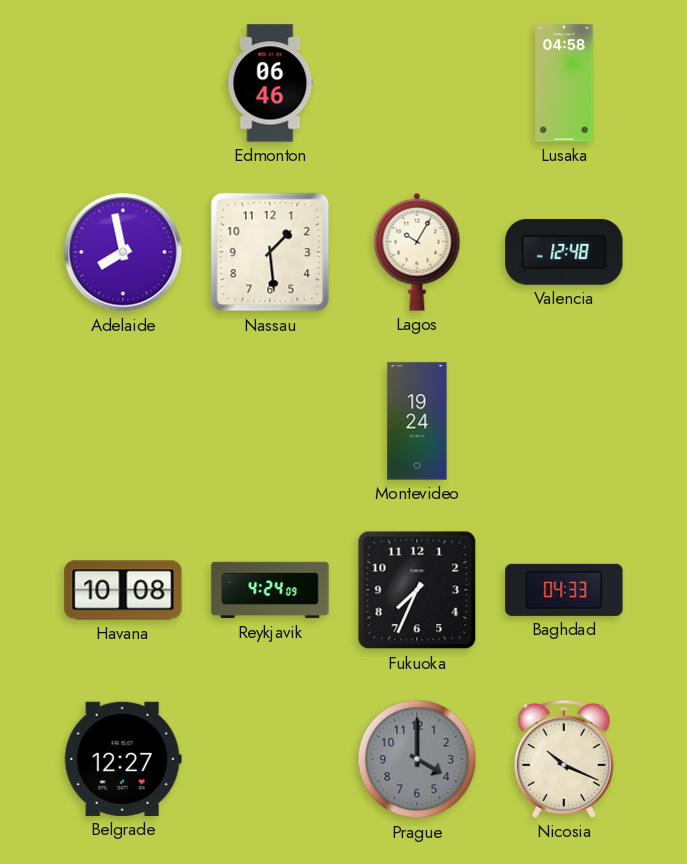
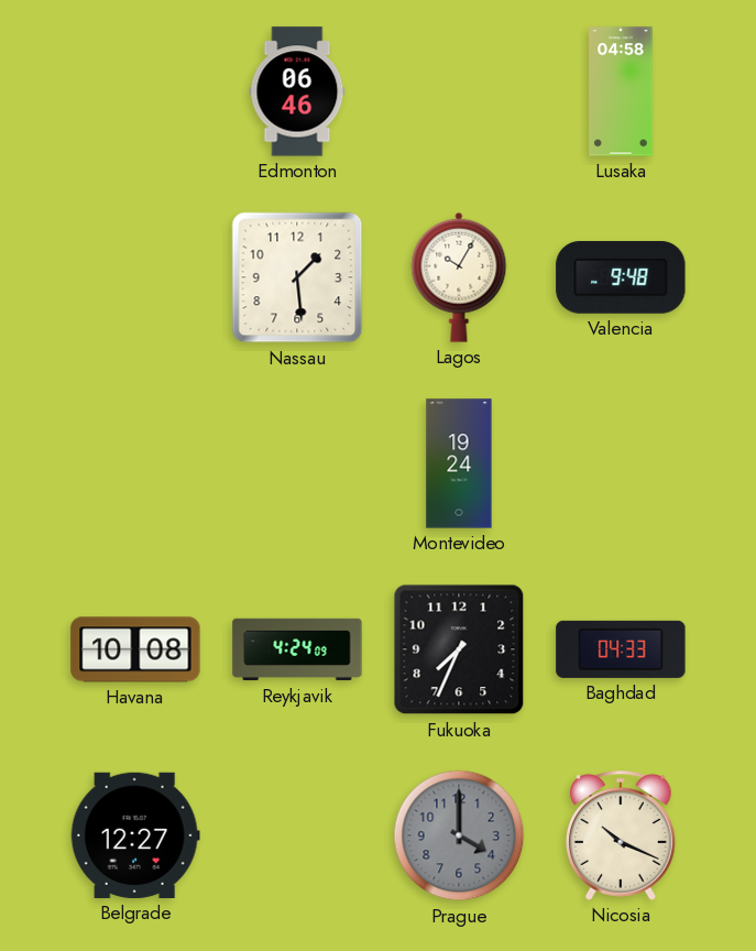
Adelaide: 7:58 -> none
Valencia: 12:48 -> 9:48
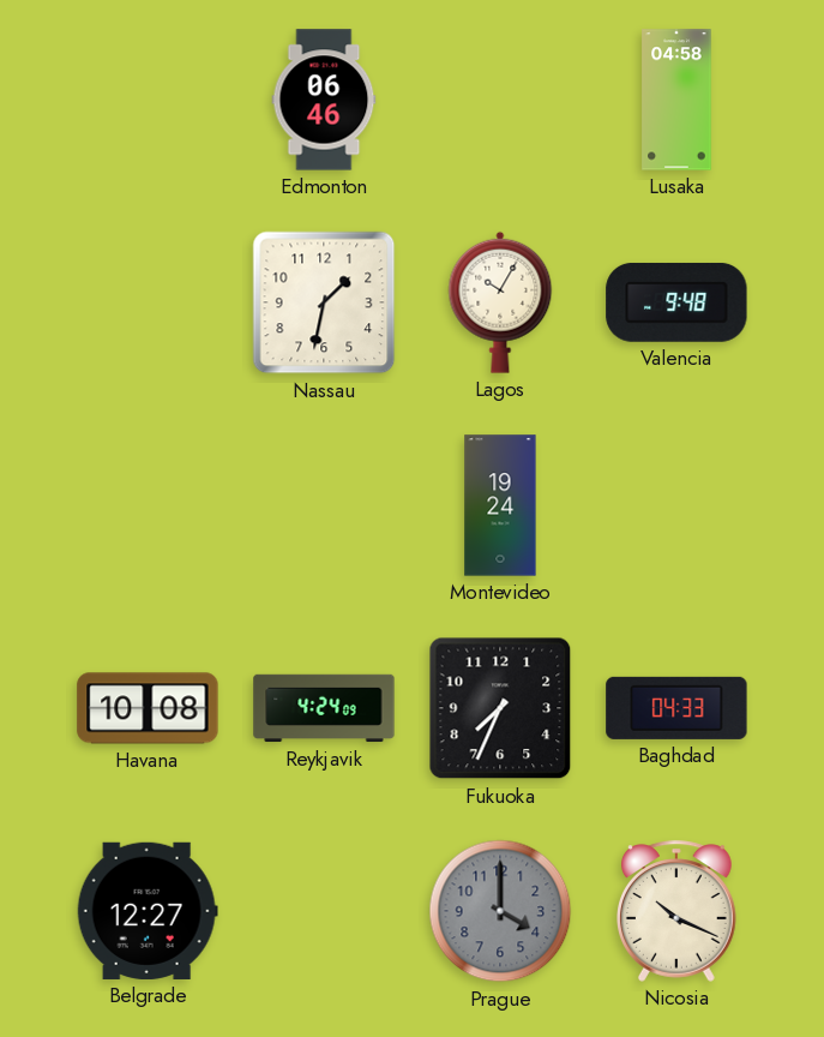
Nassau: 1:29 -> 1:32
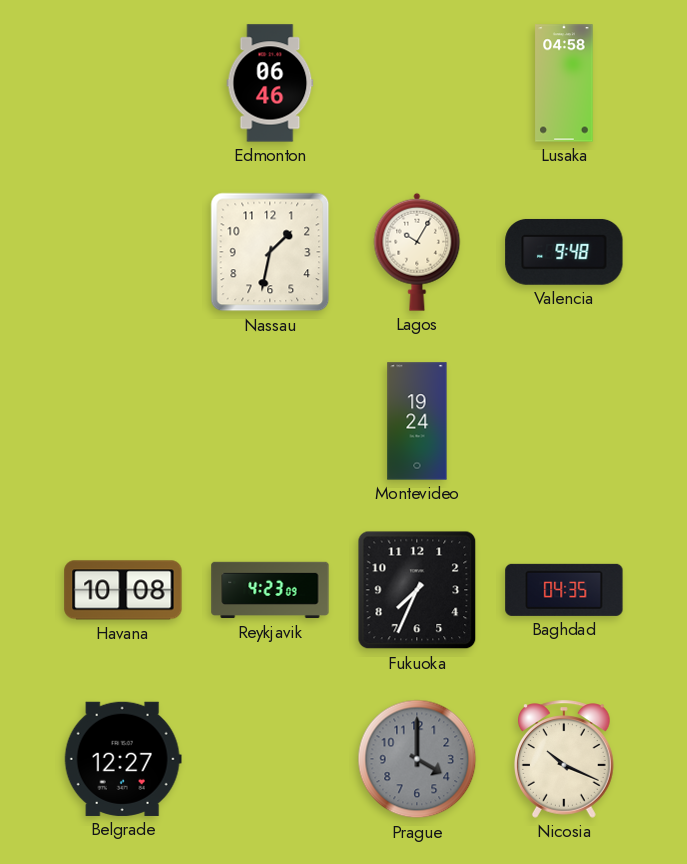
Reykjavik: 4:24 -> 4:23
Baghdad: 04:33 -> 04:35
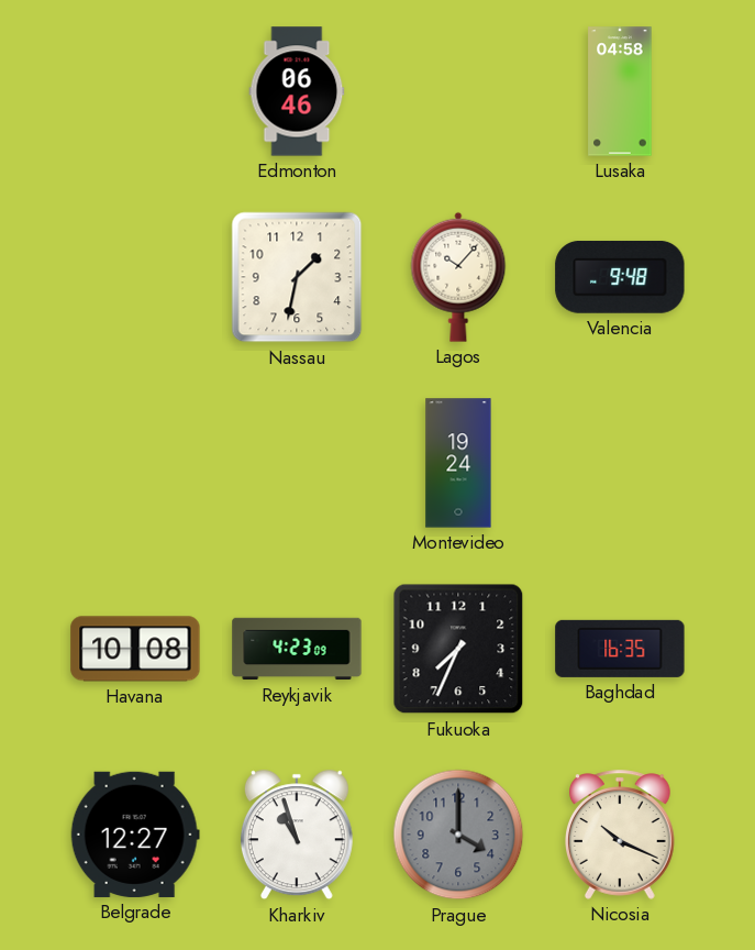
Lagos: 10:05 -> 10:07
Baghdad: 04:35 -> 16:35
Kharkiv: none -> 10:57
